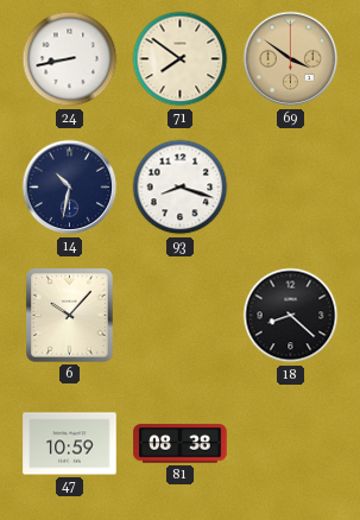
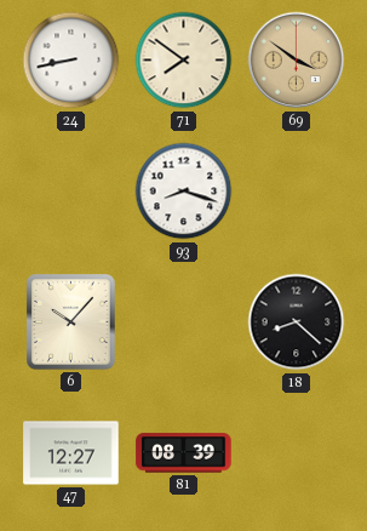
14: 10:32 -> none
47: 10:59 -> 12:27
81: 08:38 -> 08:39
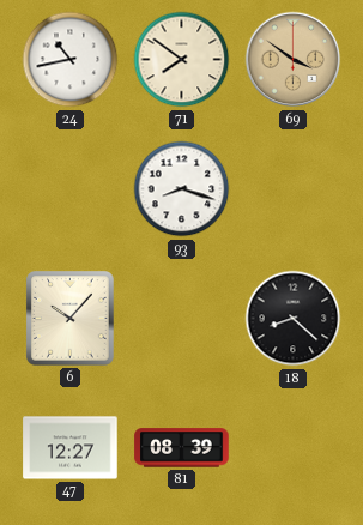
24: 8:43 -> 10:43
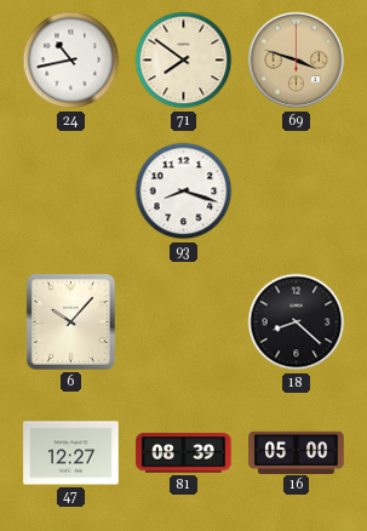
69: 3:51 -> 3:48
16: none -> 05:00
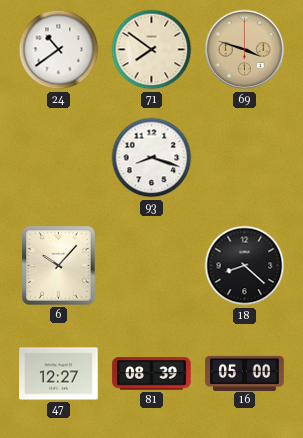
24: 10:43 -> 10:39
